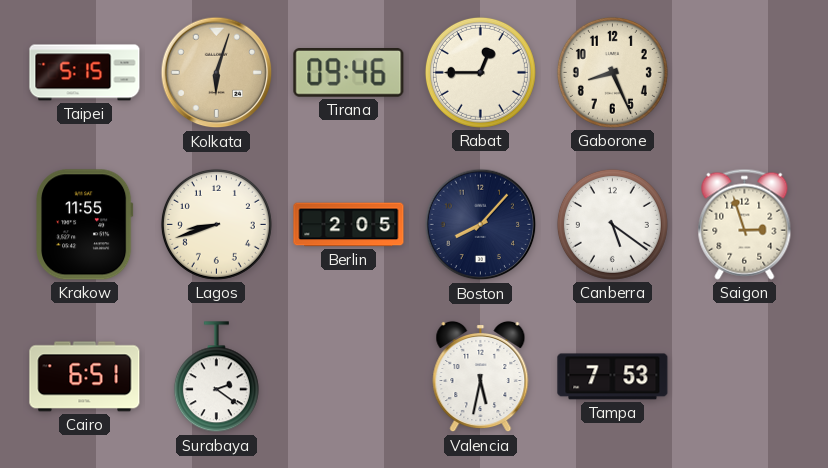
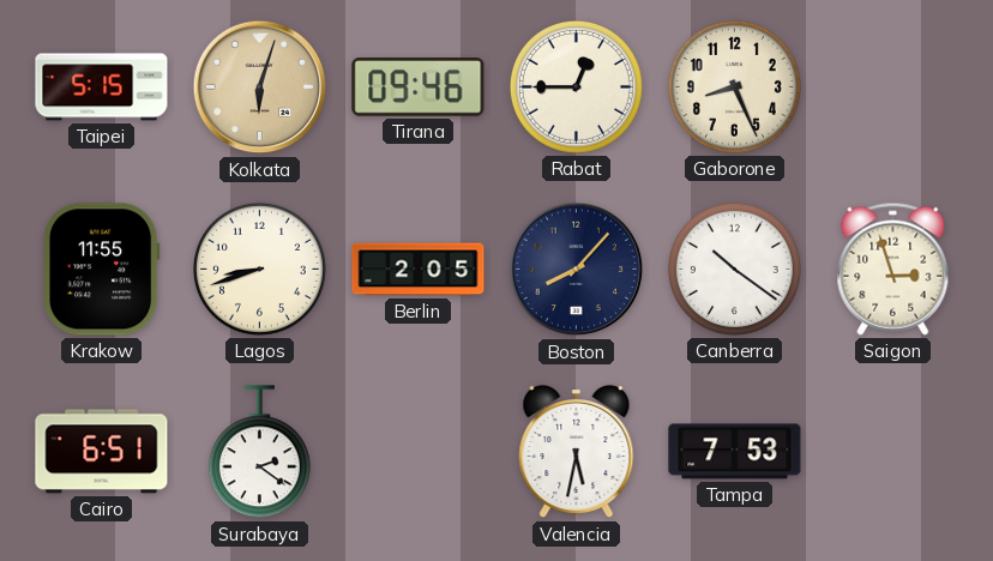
Canberra: 5:21 -> 10:21
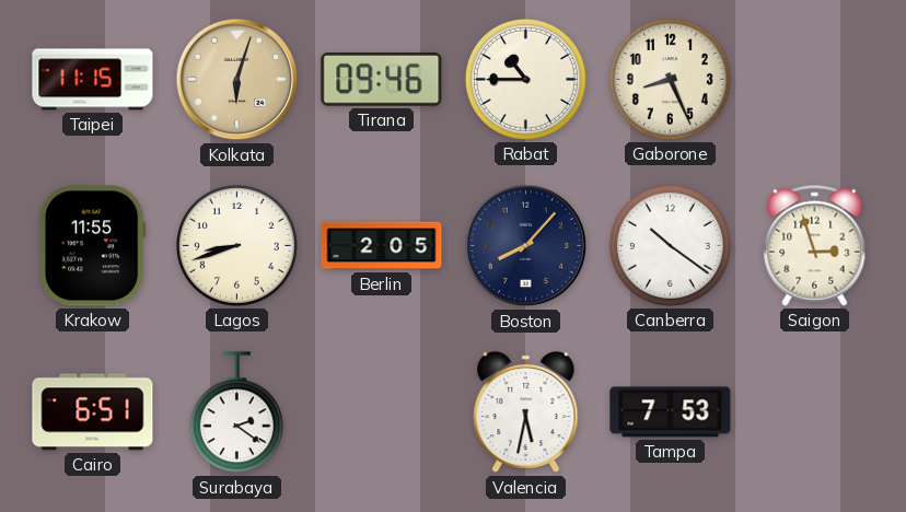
Taipei: 5:15 -> 11:15
Rabat: 12:45 -> 10:45
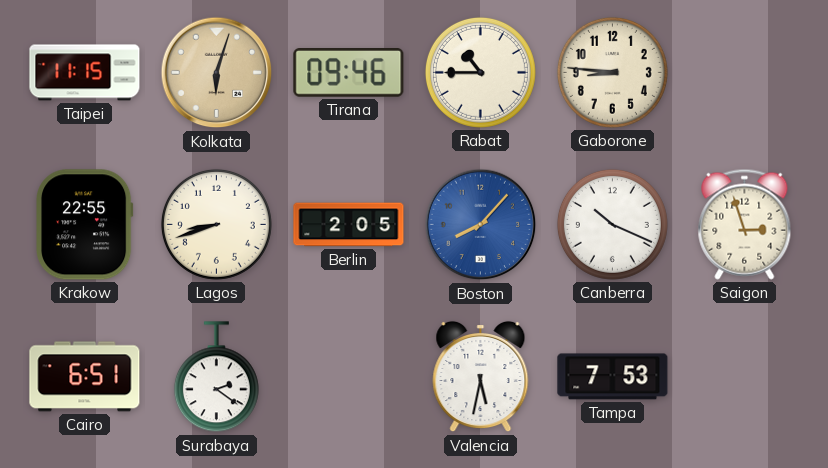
Gaborone: 8:26 -> 8:46
Krakow: 11:55 -> 22:55
Boston dial: navy -> blue
Canberra: 10:21 -> 10:19
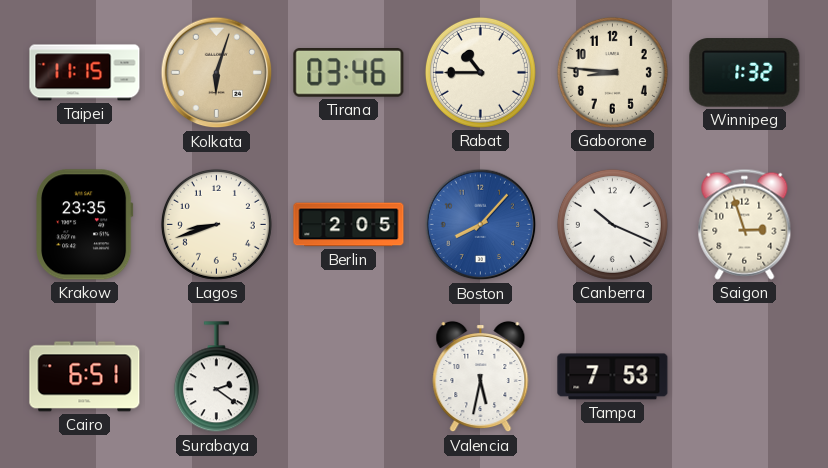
Tirana: 09:46 -> 03:46
Winnipeg: none -> 1:32
Krakow: 22:55 -> 23:35
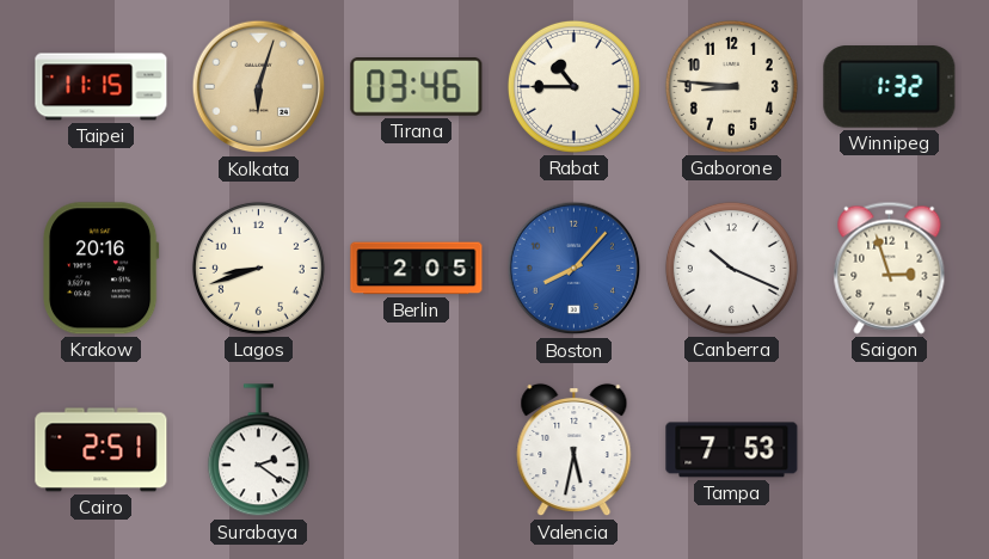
Krakow: 23:35 -> 20:16
Cairo: 6:51 -> 2:51
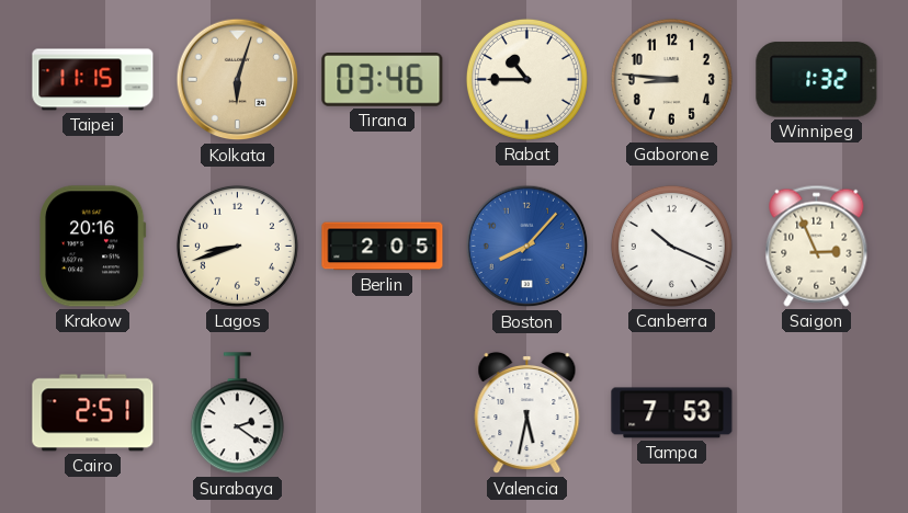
Saigon: 2:57 -> 2:56
